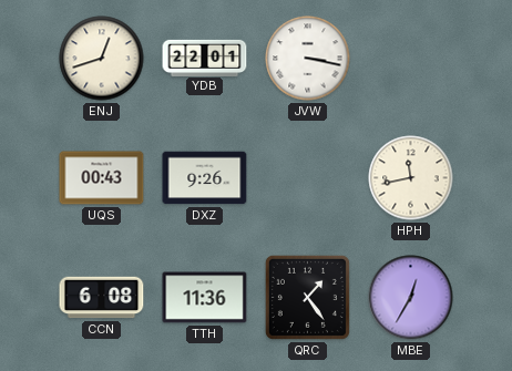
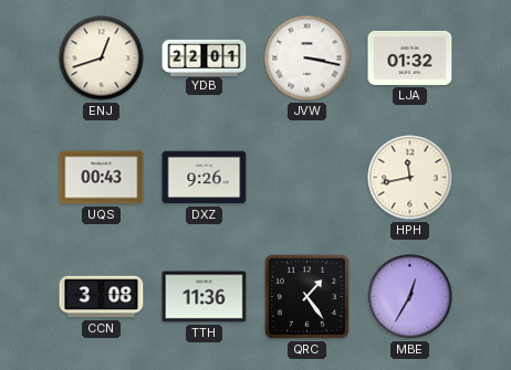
LJA: none -> 01:32
CCN: 6:08 -> 3:08
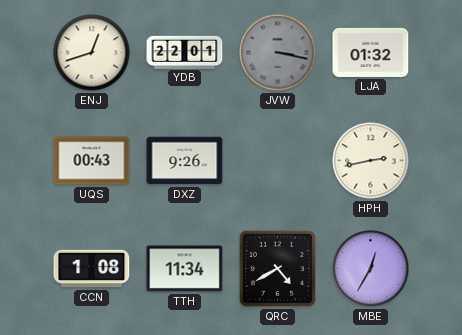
JVW dial: white -> grey
HPH: 11:43 -> 2:43
CCN: 3:08 -> 1:08
TTH: 11:36 -> 11:34
QRC: 1:24 -> 4:40
